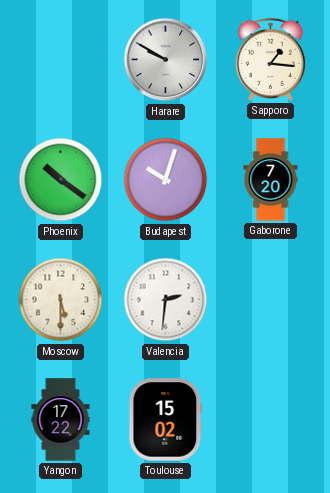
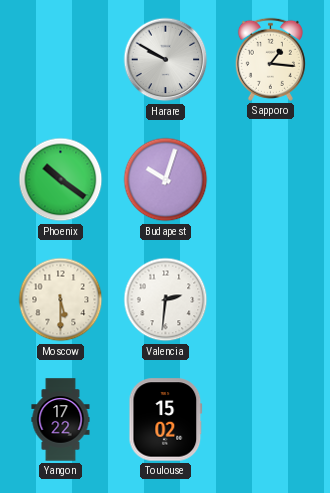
Gaborone: 7:20 -> none
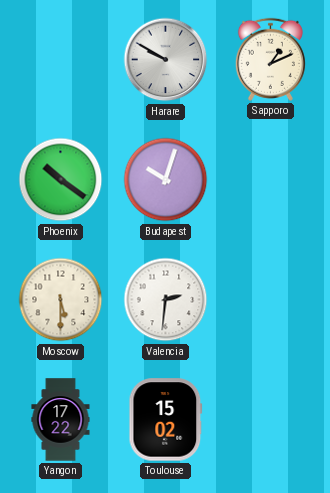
Sapporo: 1:16 -> 1:11
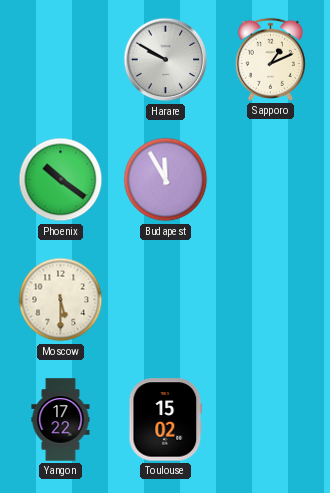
Budapest: 10:03 -> 11:55
Valencia: 2:31 -> none
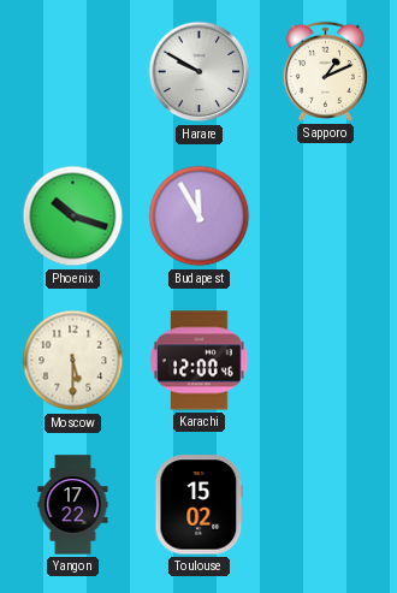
Phoenix: 10:21 -> 10:18
Karachi: none -> 12:00
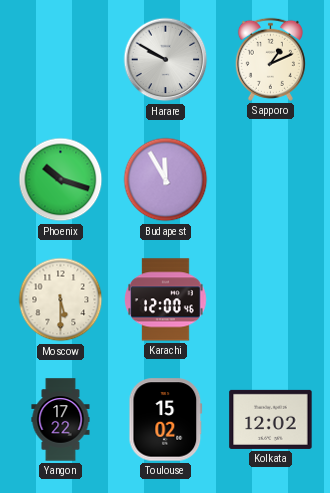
Kolkata: none -> 12:02
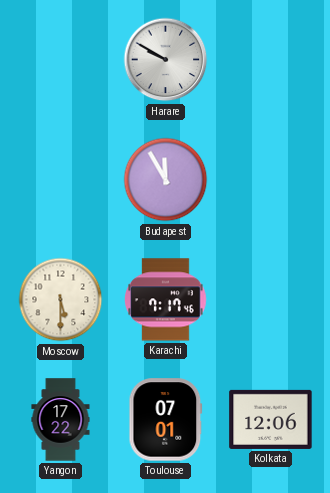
Sapporo: 1:11 -> none
Phoenix: 10:18 -> none
Karachi: 12:00 -> 7:17
Toulouse: 15:02 -> 07:01
Kolkata: 12:02 -> 12:06
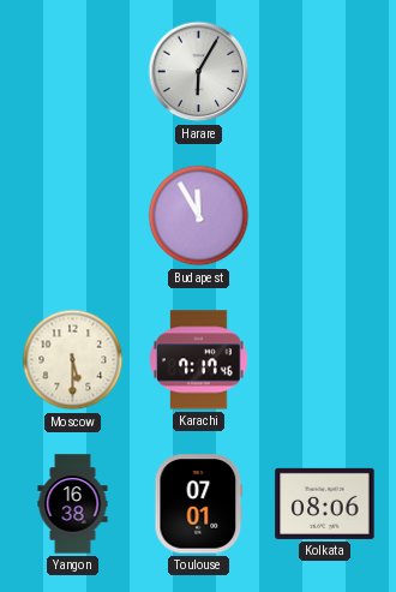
Harare: 9:50 -> 6:05
Yangon: 17:22 -> 16:38
Kolkata: 12:06 -> 08:06
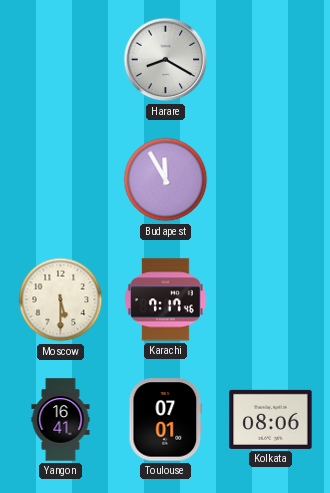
Harare: 6:05 -> 8:20
Yangon: 16:38 -> 16:41
